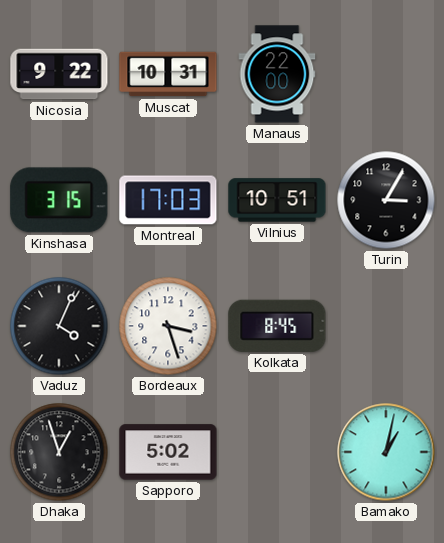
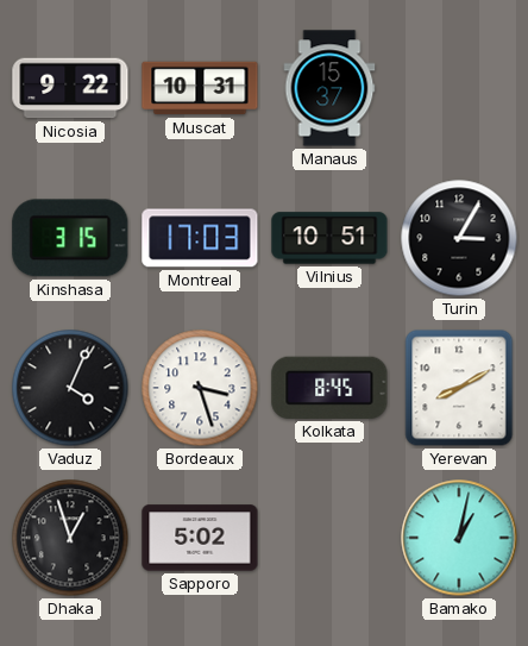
Manaus: 22:00 -> 15:37
Yerevan: none -> 8:10
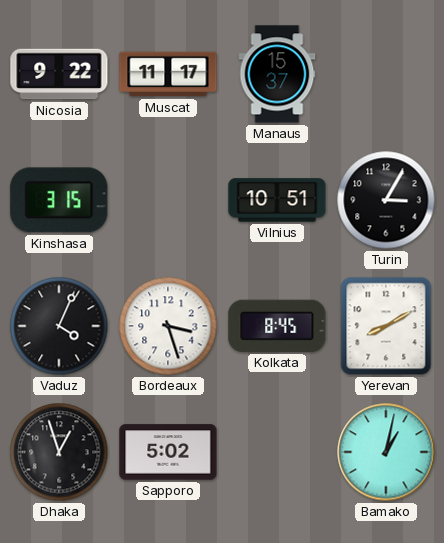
Muscat: 10:31 -> 11:17
Montreal: 17:03 -> none
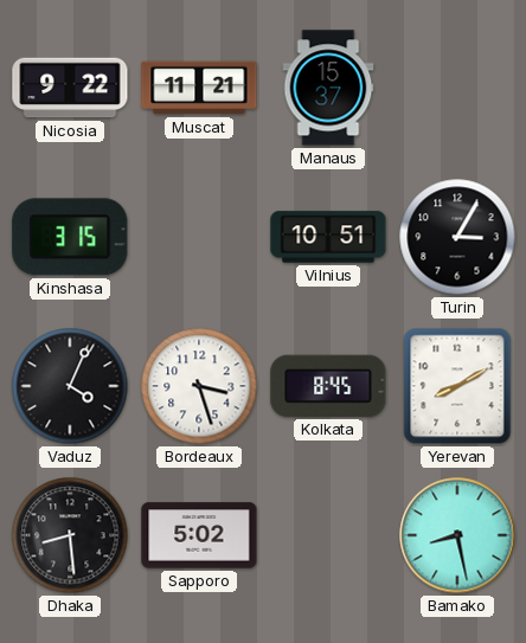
Muscat: 11:17 -> 11:21
Dhaka: 12:57 -> 8:29
Bamako: 1:02 -> 8:28
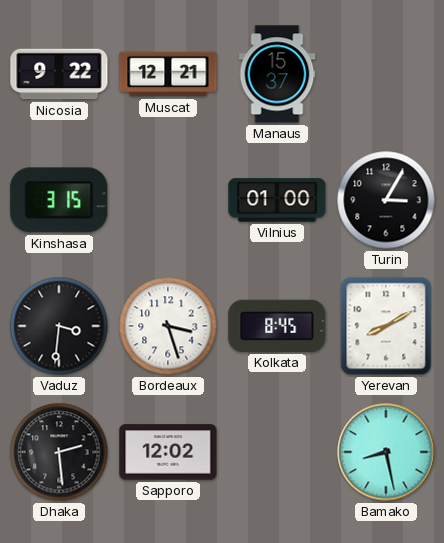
Muscat: 11:21 -> 12:21
Vilnius: 10:51 -> 01:00
Vaduz: 4:04 -> 3:31
Dhaka: 8:29 -> 2:29
Sapporo: 5:02 -> 12:02
